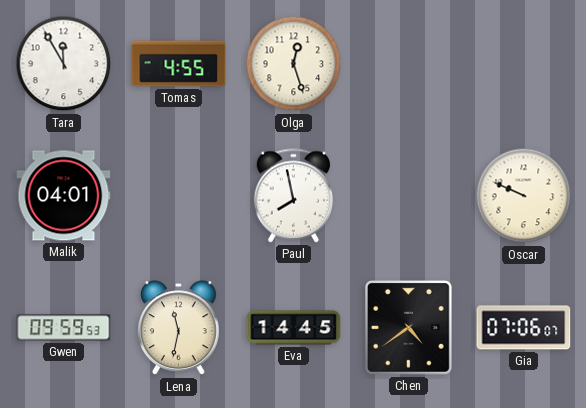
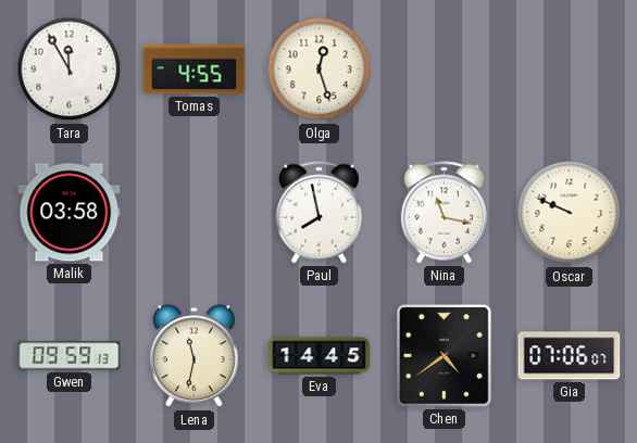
Malik: 04:01 -> 03:58
Nina: none -> 11:17
Gwen: 09:59:53 -> 09:59:13
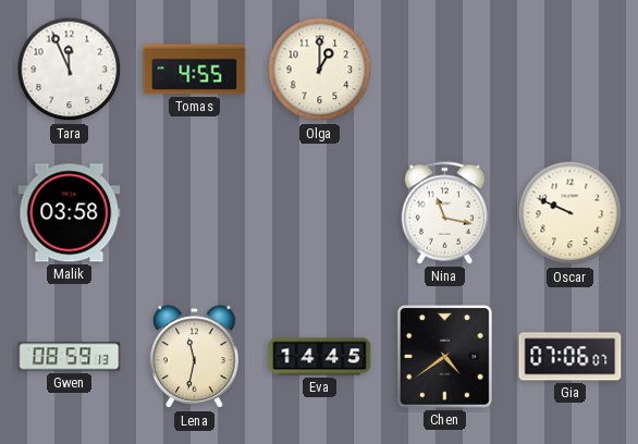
Tara: 11:55 -> 11:56
Olga: 12:27 -> 1:00
Paul: 7:58 -> none
Gwen: 09:59 -> 08:59
